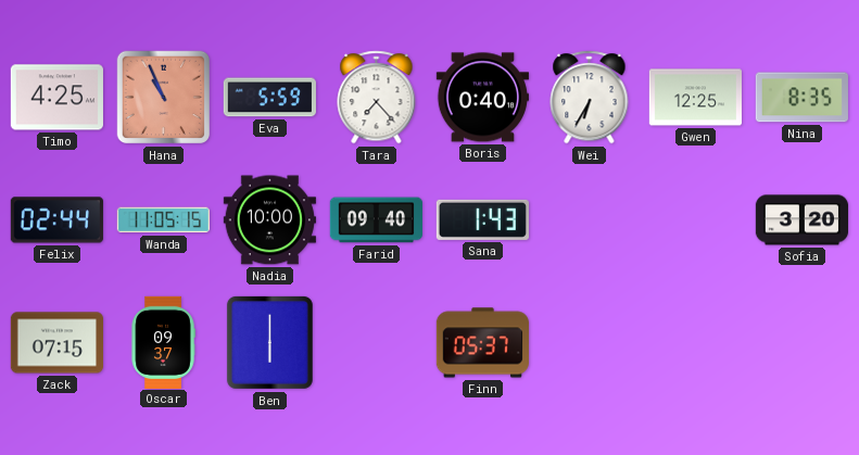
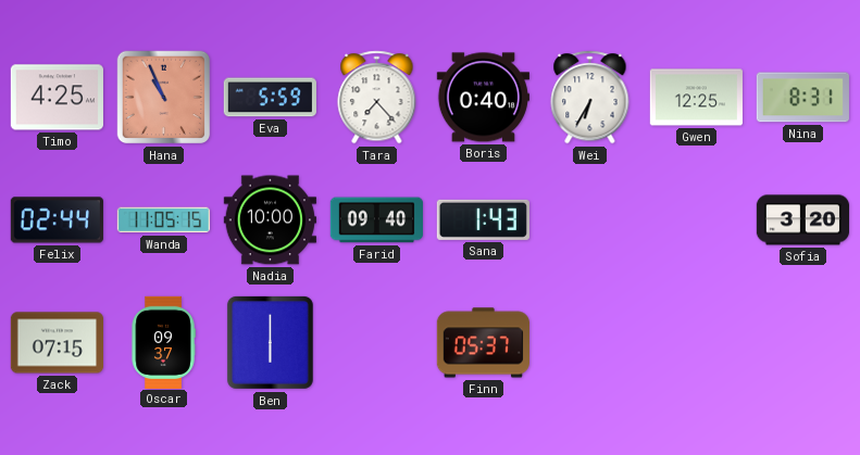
Nina: 8:35 -> 8:31
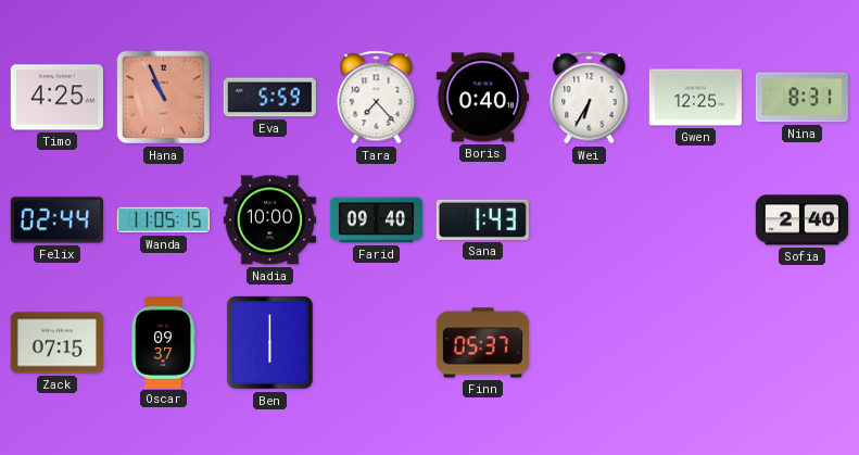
Sofia: 3:20 -> 2:40
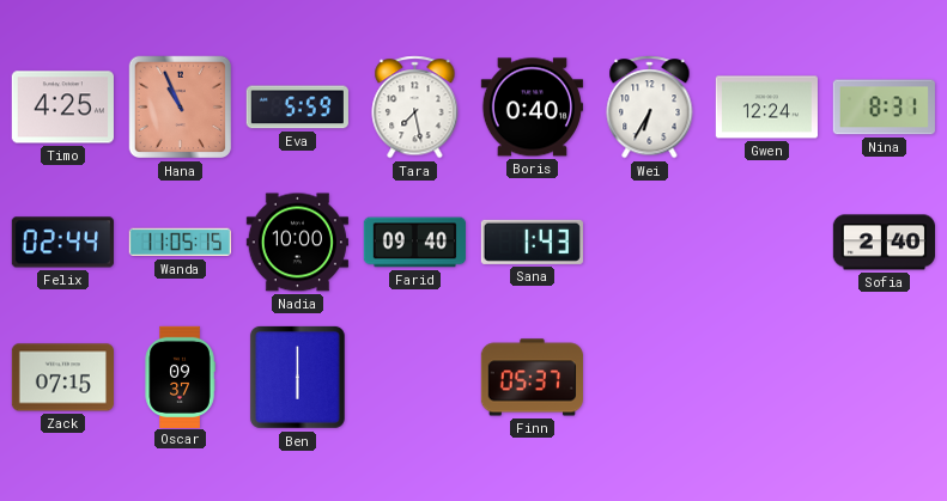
Tara: 7:23 -> 7:28
Gwen: 12:25 -> 12:24
